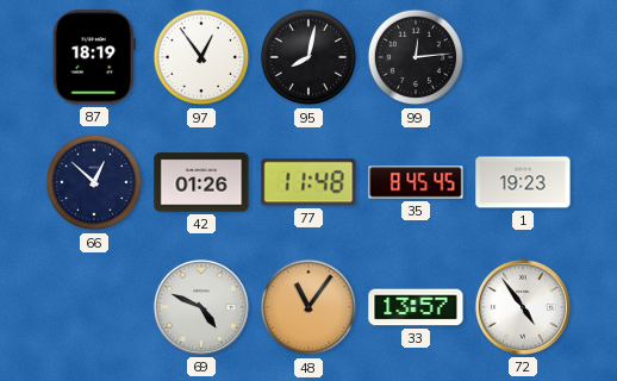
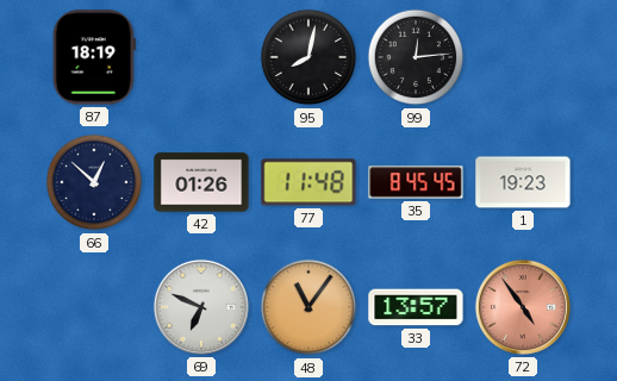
97: 12:54 -> none
69: 4:49 -> 6:49
72 dial: white -> salmon
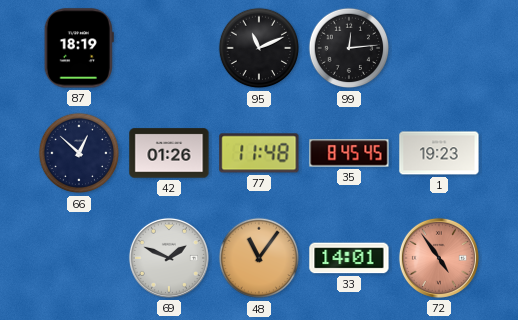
95: 8:02 -> 11:11
69: 6:49 -> 1:49
33: 13:57 -> 14:01
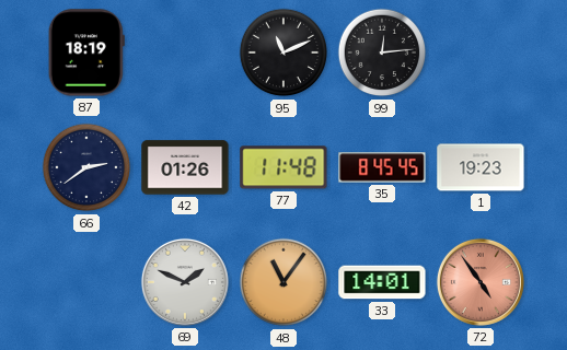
66: 12:52 -> 2:39
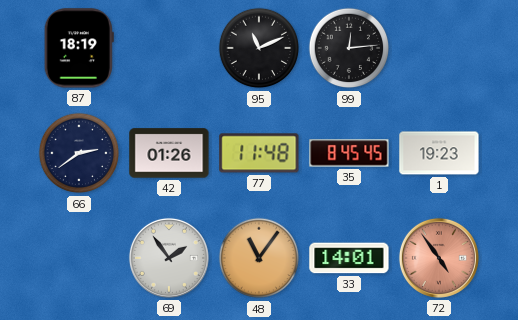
69: 1:49 -> 1:54
